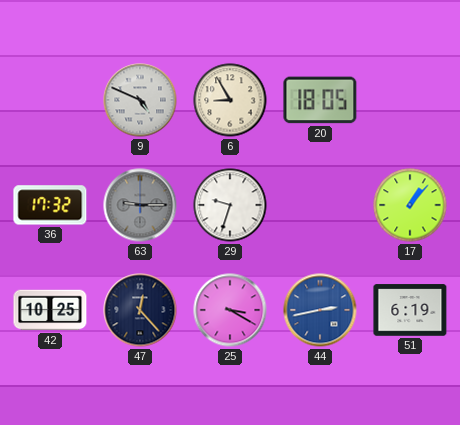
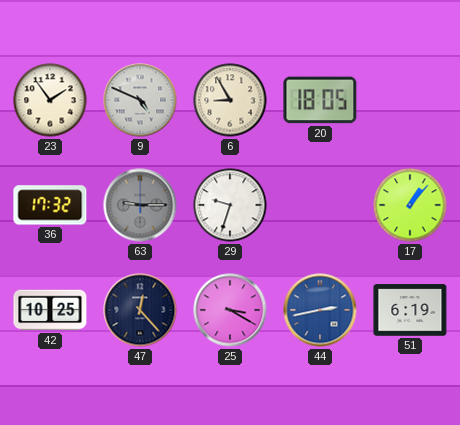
23: none -> 1:54
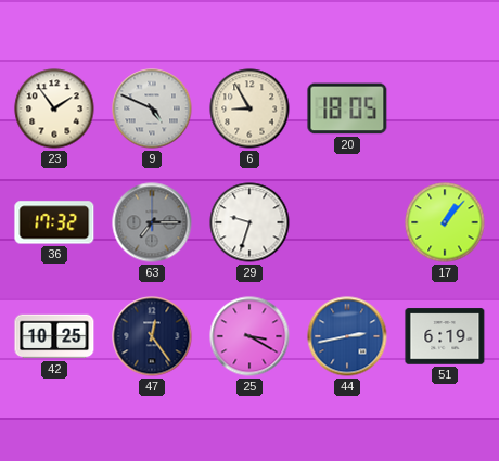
63: 9:15 -> 7:15
47: 12:23 -> 12:24
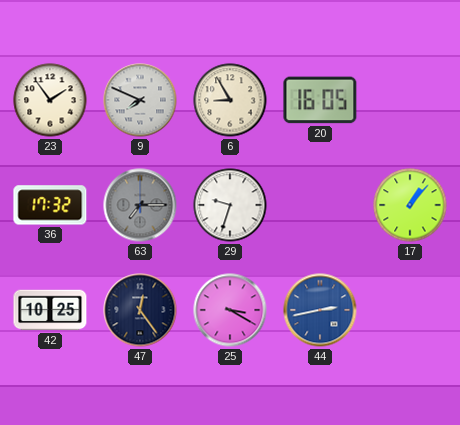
9: 4:49 -> 7:49
20: 18:05 -> 16:05
51: 6:19 -> none
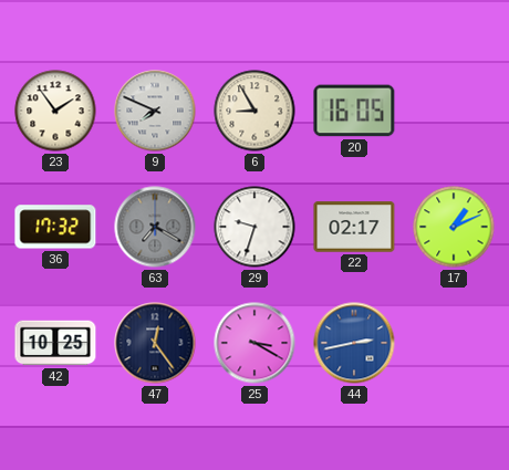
63: 7:15 -> 7:20
22: none -> 02:17
17: 1:07 -> 1:11
